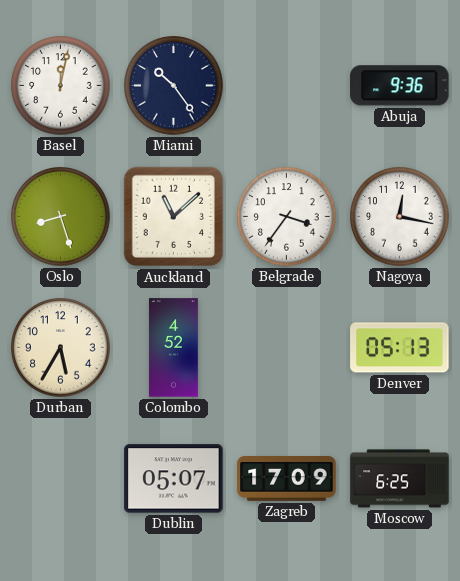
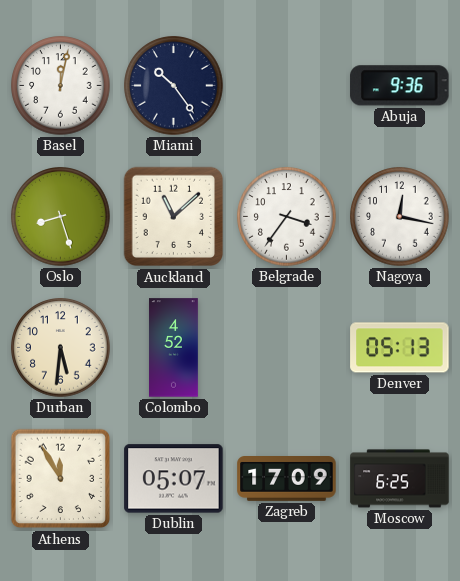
Durban: 5:35 -> 5:31
Athens: none -> 11:55
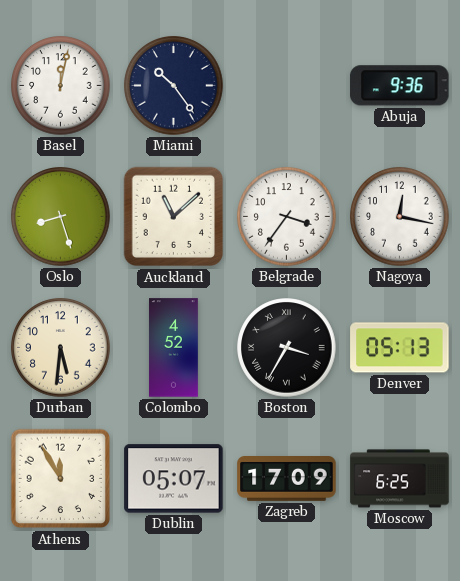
Boston: none -> 3:35
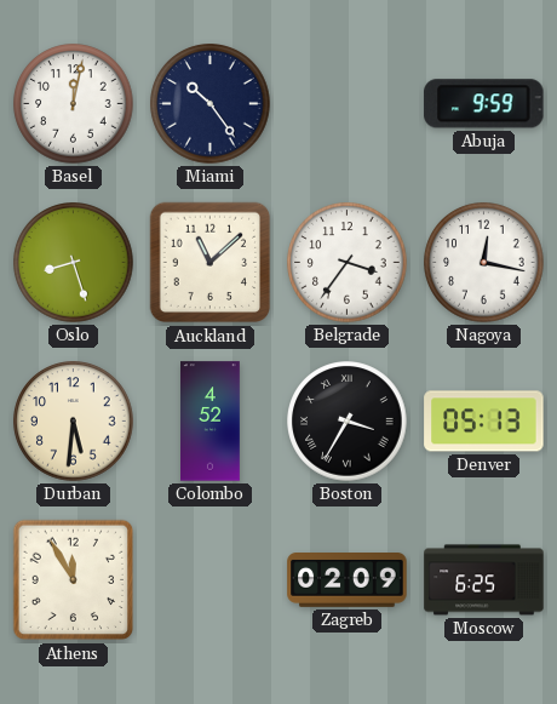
Abuja: 9:36 -> 9:59
Dublin: 05:07 -> none
Zagreb: 17:09 -> 02:09
